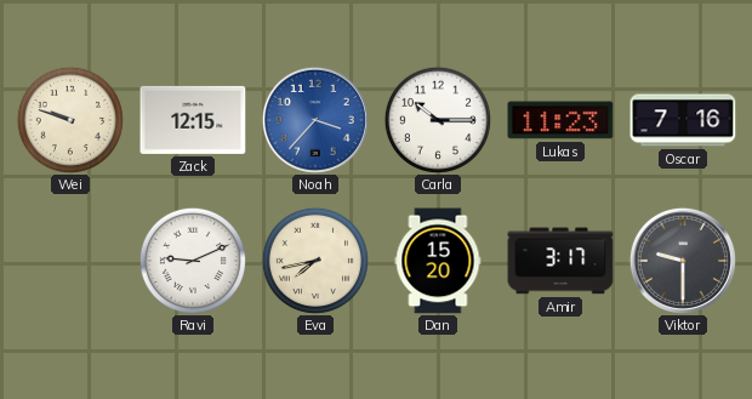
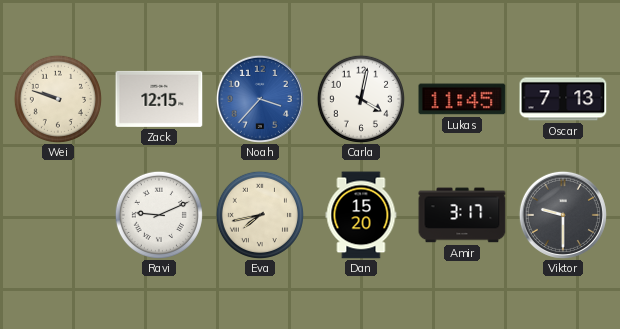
Carla: 10:15 -> 4:02
Lukas: 11:23 -> 11:45
Oscar: 7:16 -> 7:13
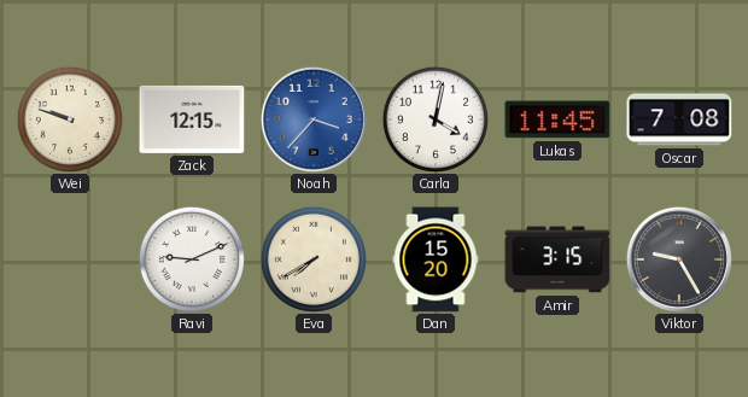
Oscar: 7:13 -> 7:08
Eva: 7:43 -> 7:40
Amir: 3:17 -> 3:15
Viktor: 9:30 -> 9:25
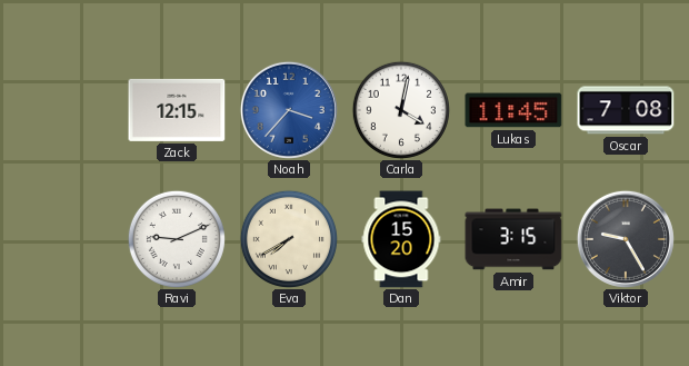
Wei: 9:48 -> none
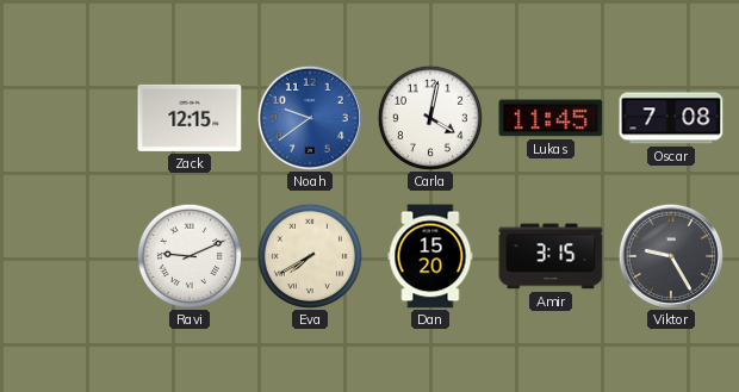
Noah: 3:37 -> 9:39
